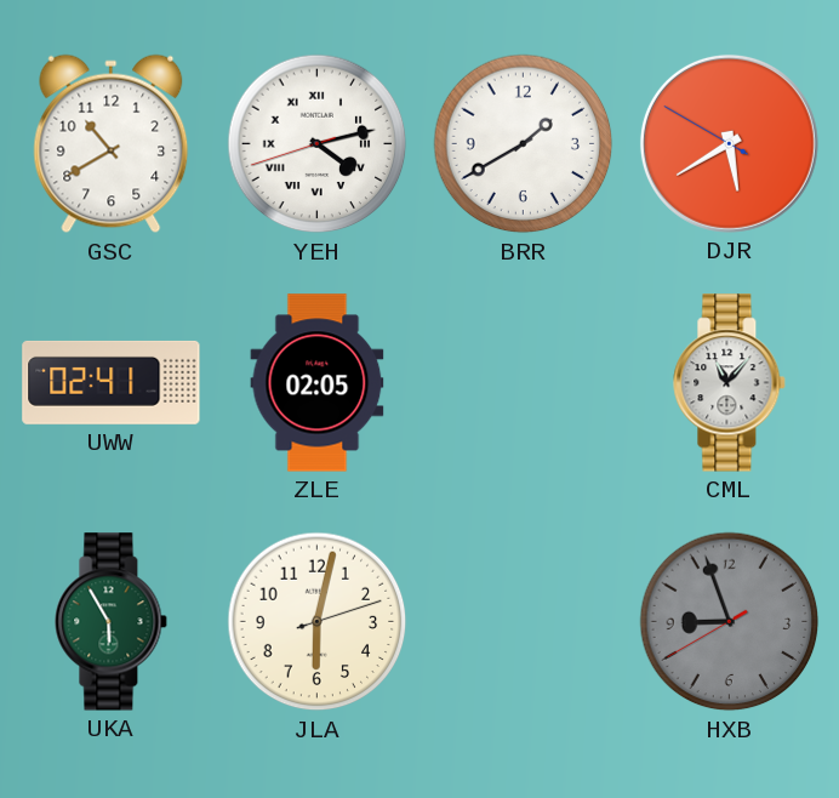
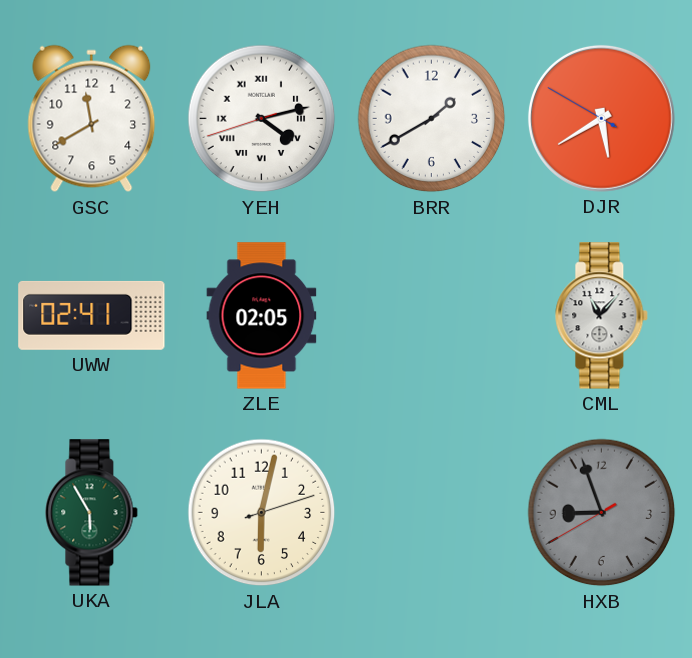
GSC: 10:40 -> 11:40
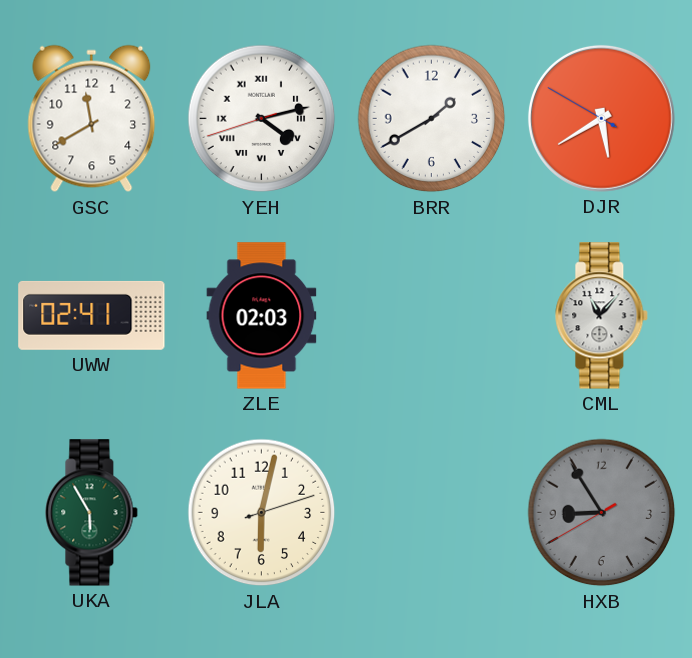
ZLE: 02:05 -> 02:03
HXB: 8:56 -> 8:54
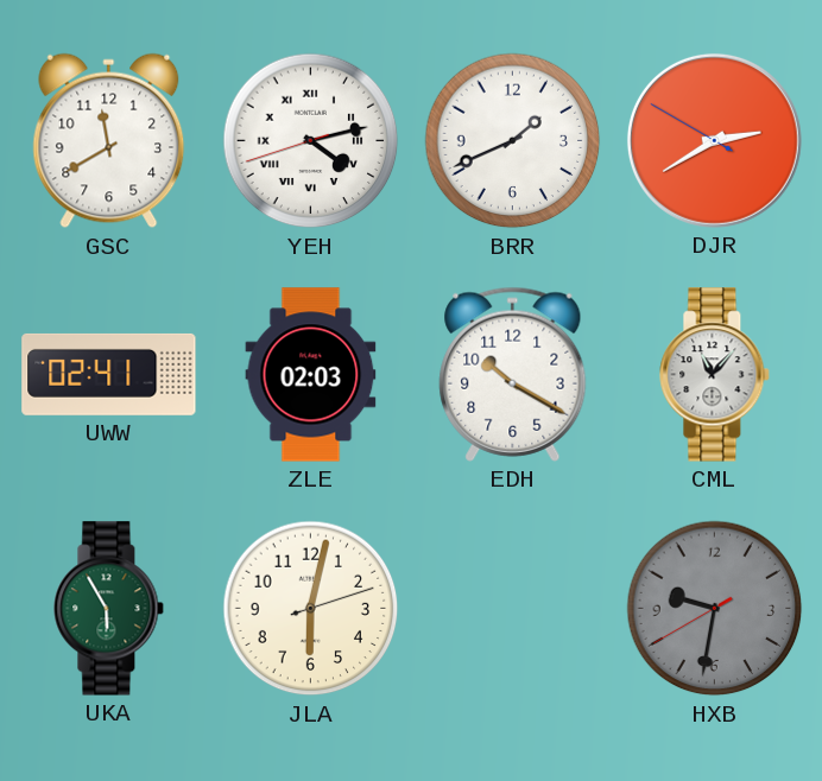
BRR: 1:40 -> 1:41
DJR: 5:39 -> 2:39
EDH: none -> 10:20
HXB: 8:54 -> 9:31
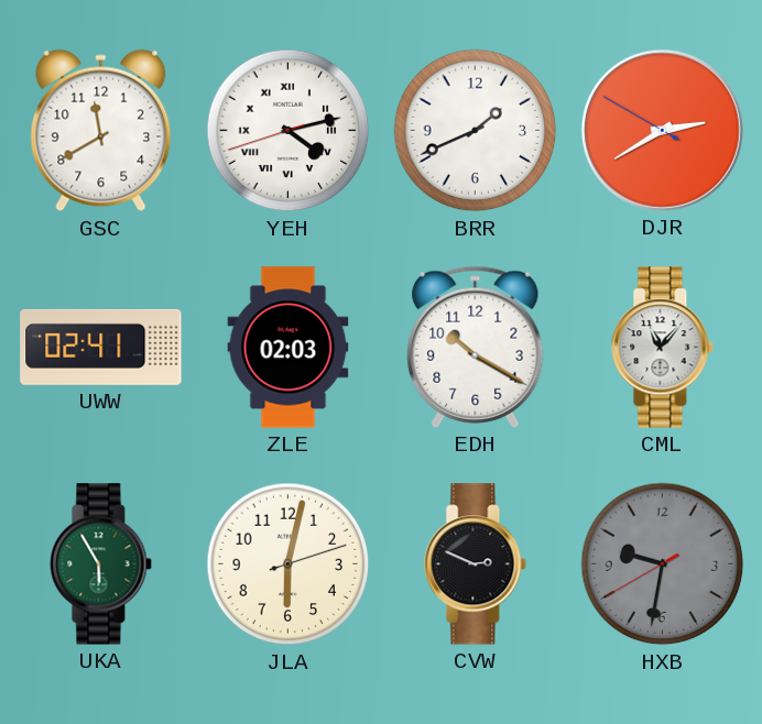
CVW: none -> 2:49
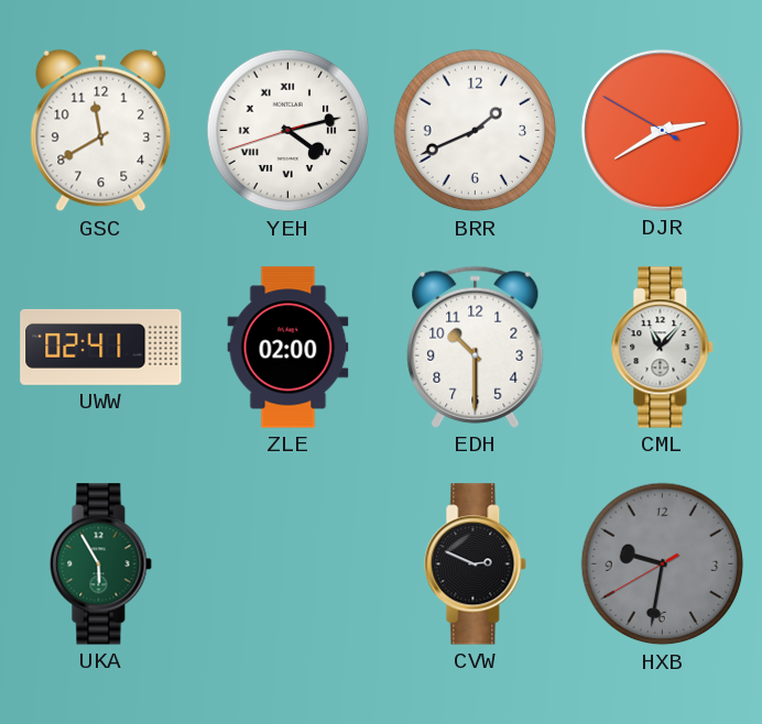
ZLE: 02:03 -> 02:00
EDH: 10:20 -> 10:30
JLA: 6:02 -> none
